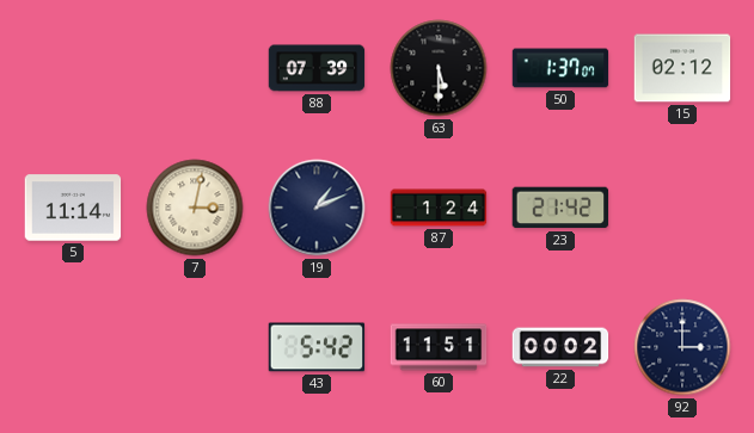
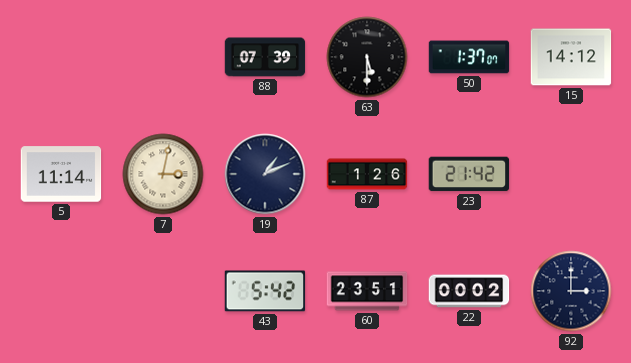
15: 02:12 -> 14:12
87: 1:24 -> 1:26
60: 11:51 -> 23:51
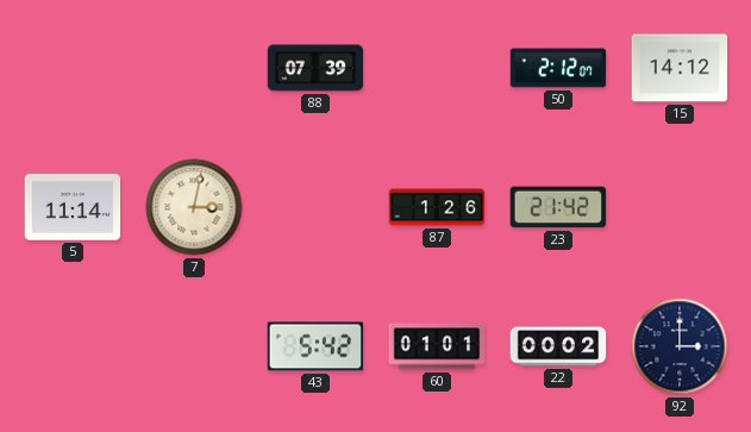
63: 5:30 -> none
50: 1:37 -> 2:12
19: 1:11 -> none
60: 23:51 -> 01:01
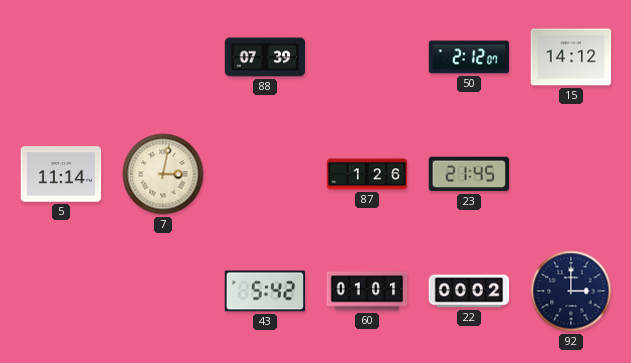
23: 21:42 -> 21:45
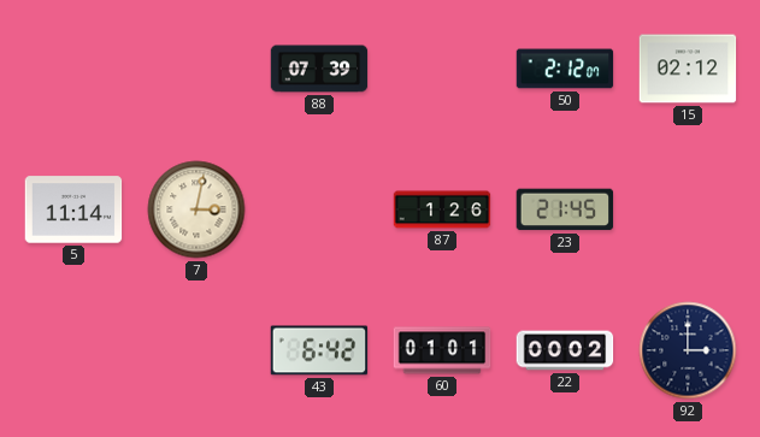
15: 14:12 -> 02:12
43: 5:42 -> 6:42
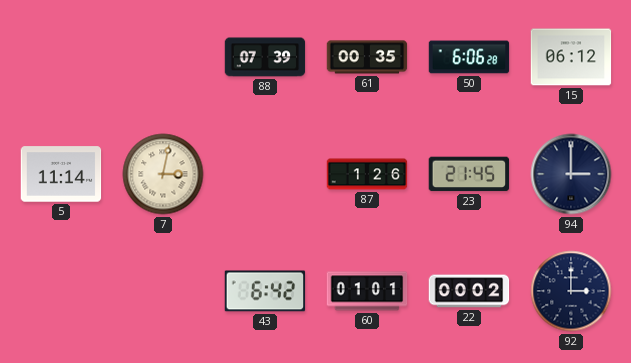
61: none -> 00:35
50: 2:12 -> 6:06
15: 02:12 -> 06:12
94: none -> 3:00
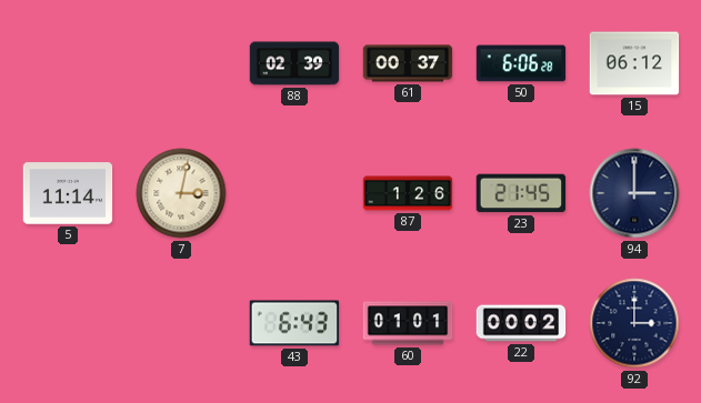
88: 07:39 -> 02:39
61: 00:35 -> 00:37
43: 6:42 -> 6:43
